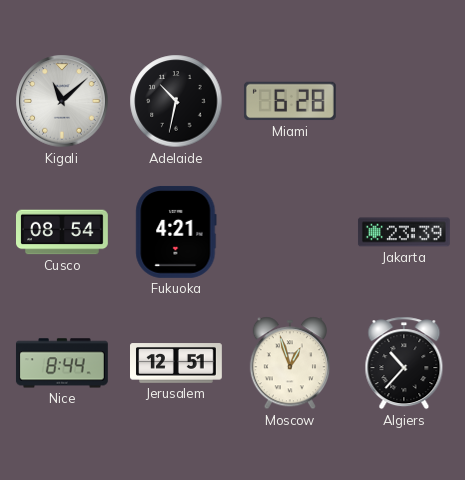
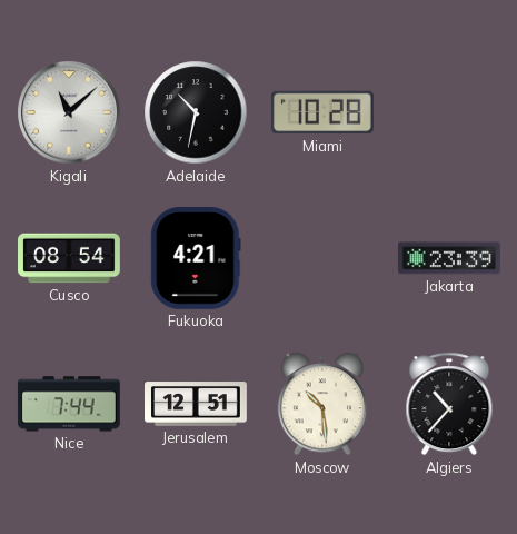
Miami: 6:28 -> 10:28
Nice: 8:44 -> 7:44
Moscow: 12:57 -> 10:29
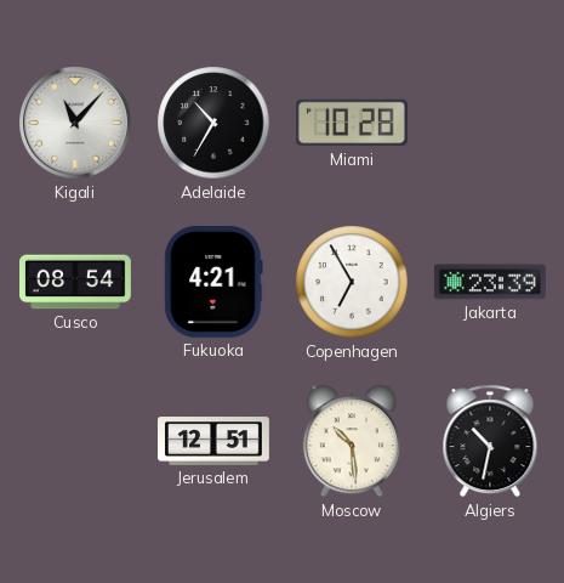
Kigali: 11:08 -> 11:07
Adelaide: 10:32 -> 10:35
Copenhagen: none -> 6:55
Nice: 7:44 -> none
Algiers: 10:37 -> 10:32
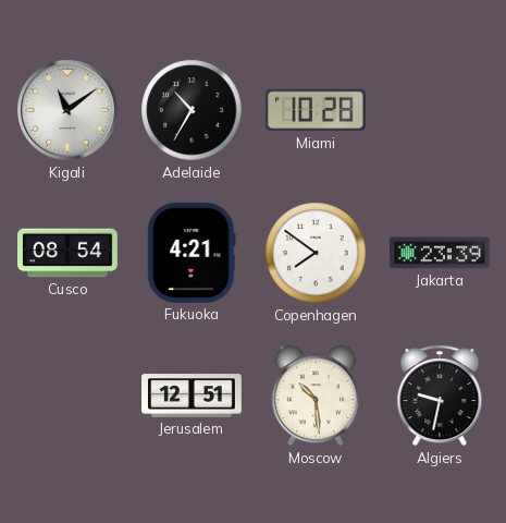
Kigali: 11:07 -> 11:09
Copenhagen: 6:55 -> 7:51
Algiers: 10:32 -> 9:32
